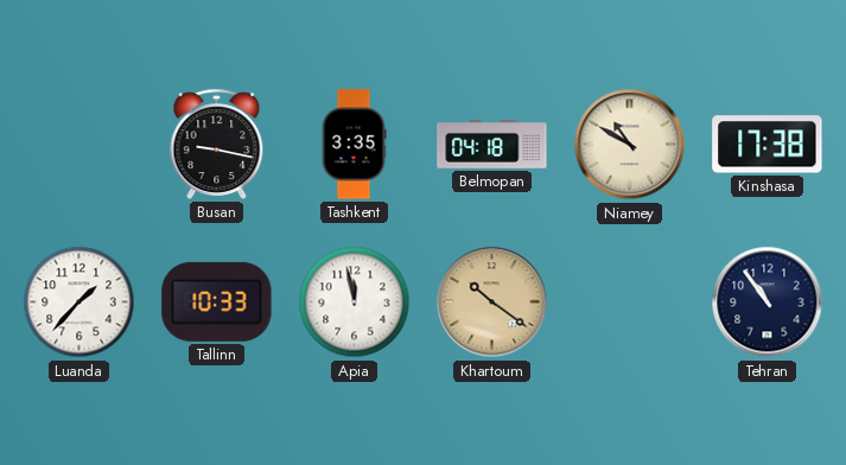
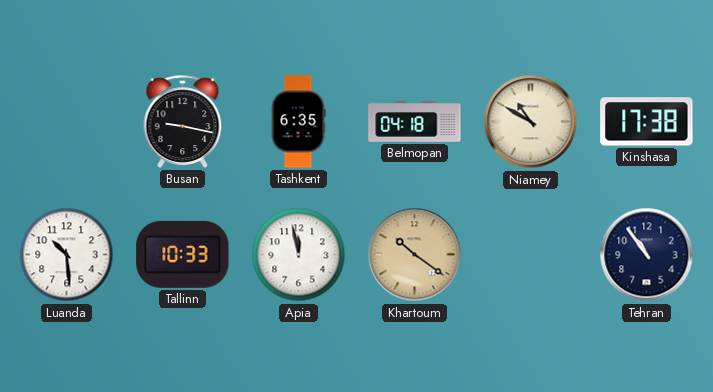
Tashkent: 3:35 -> 6:35
Luanda: 1:37 -> 10:29
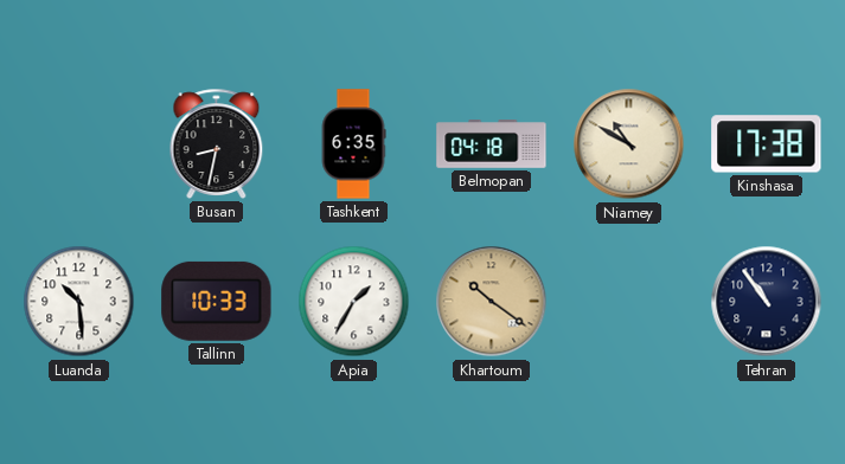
Busan: 9:17 -> 8:32
Apia: 11:58 -> 1:35
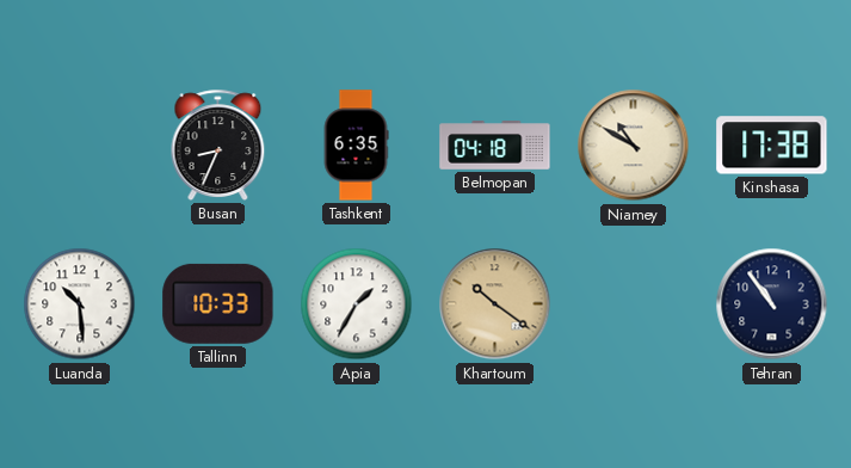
Busan: 8:32 -> 8:34
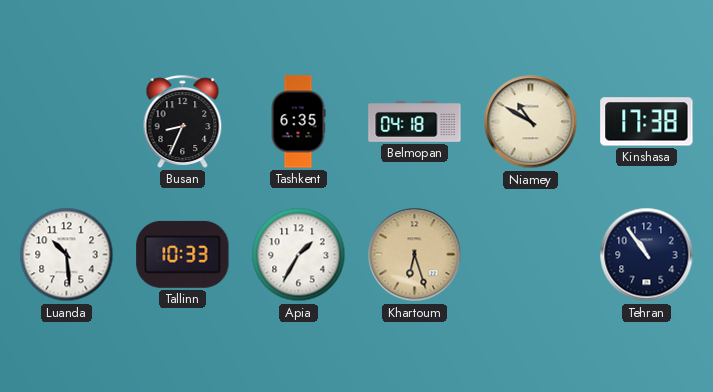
Khartoum: 10:21 -> 6:27
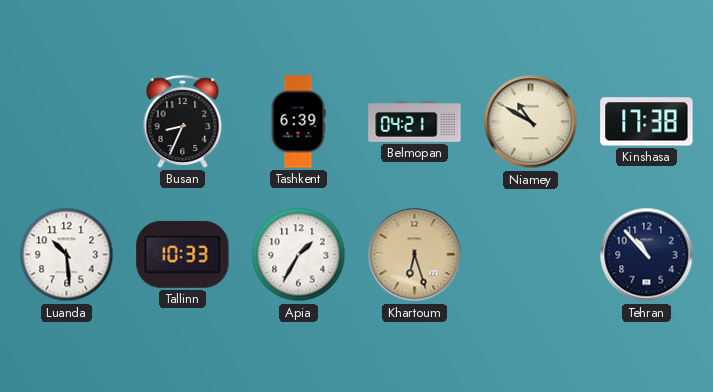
Tashkent: 6:35 -> 6:39
Belmopan: 04:18 -> 04:21
Tehran: 10:54 -> 10:53
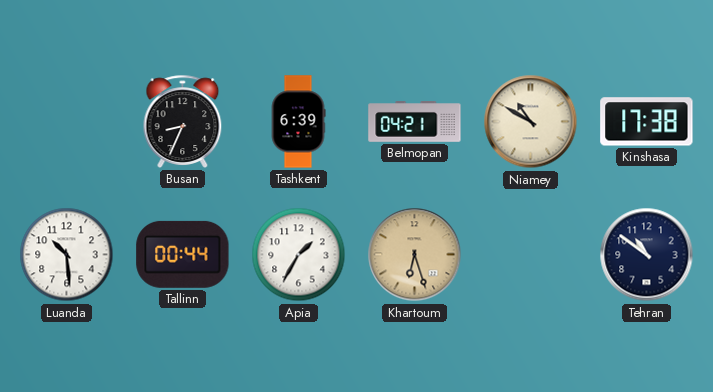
Tallinn: 10:33 -> 00:44
Tehran: 10:53 -> 10:51
